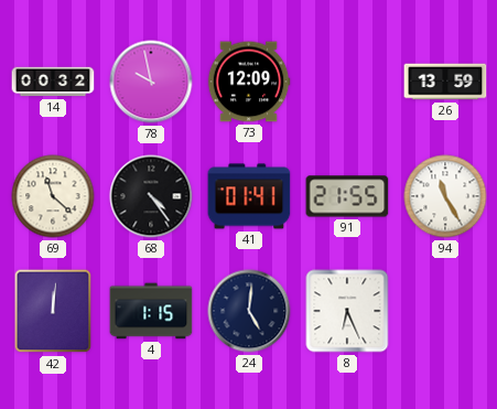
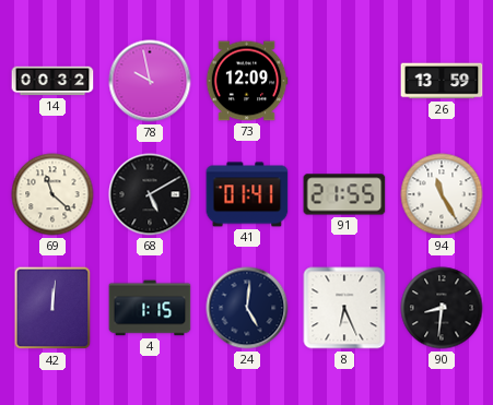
68: 4:24 -> 5:10
90: none -> 8:31
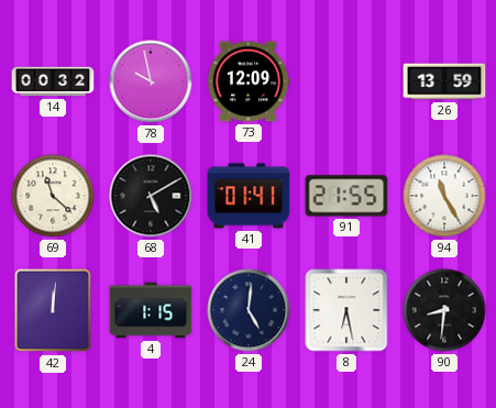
8: 6:26 -> 6:28
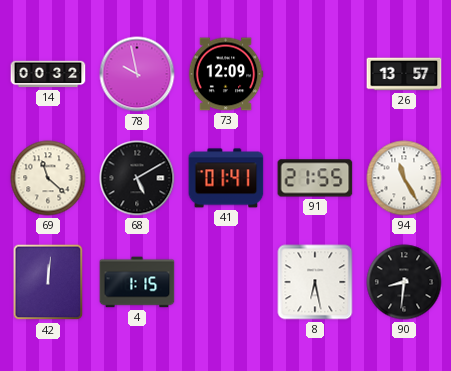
26: 13:59 -> 13:57
24: 5:01 -> none
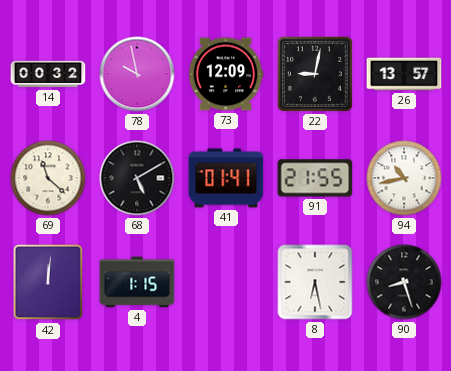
22: none -> 9:02
94: 11:25 -> 10:43
90: 8:31 -> 8:27
